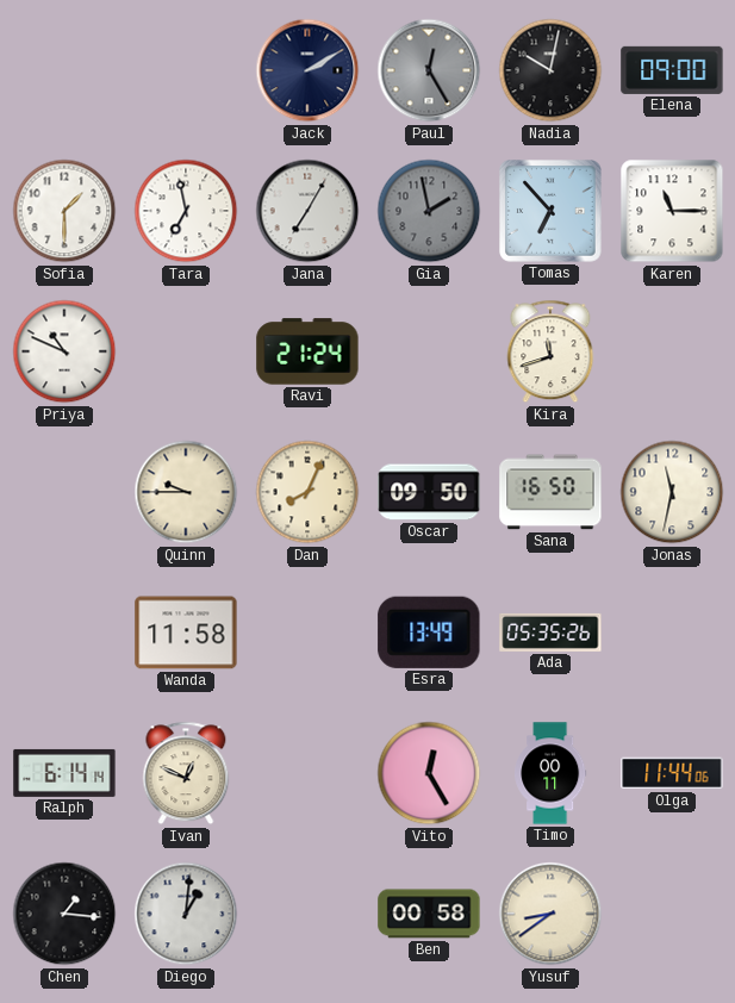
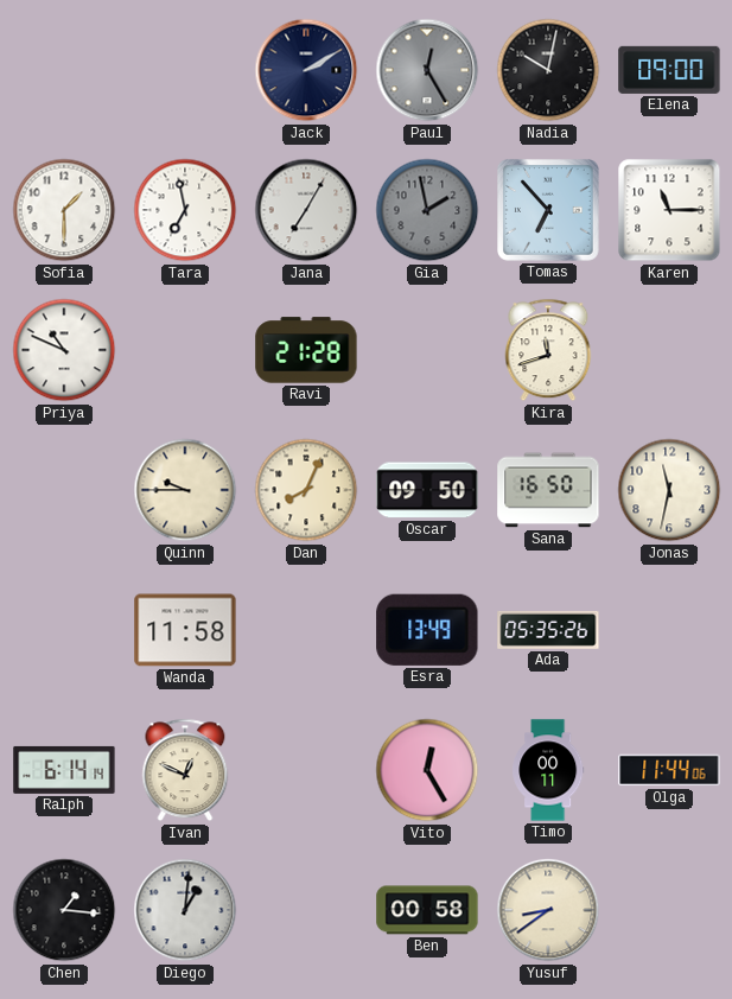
Ravi: 21:24 -> 21:28
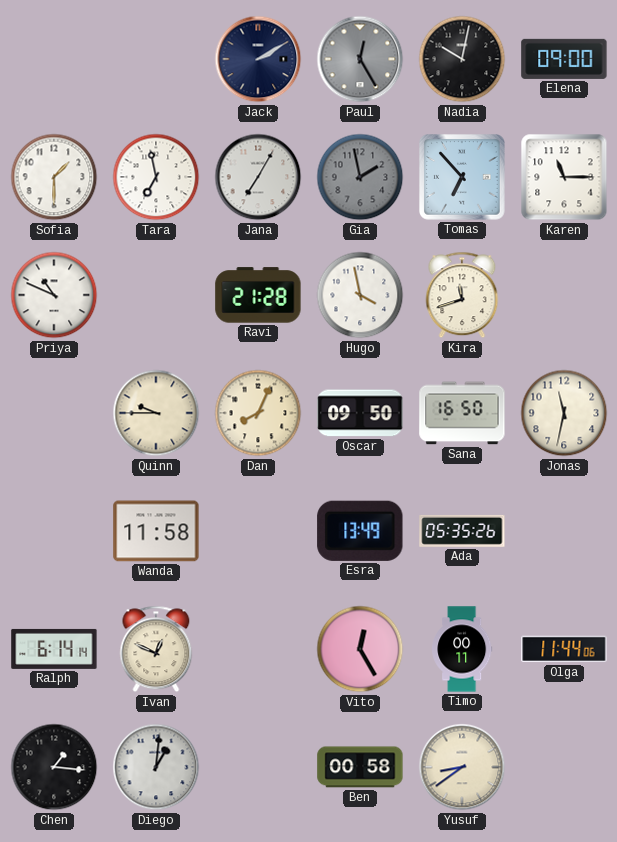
Hugo: none -> 3:58
